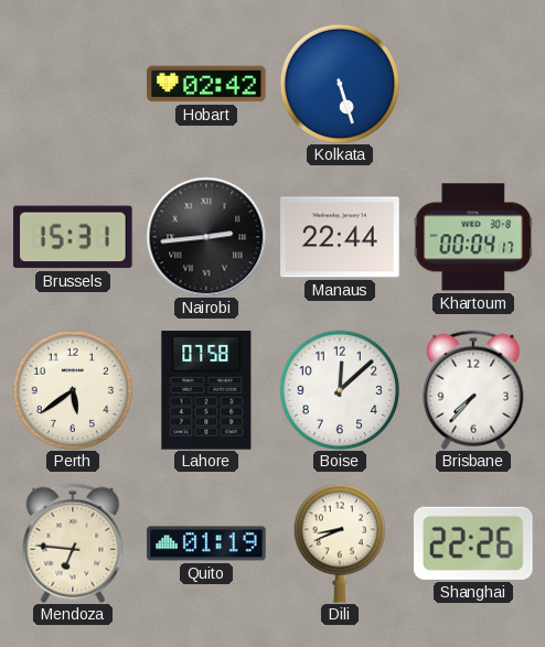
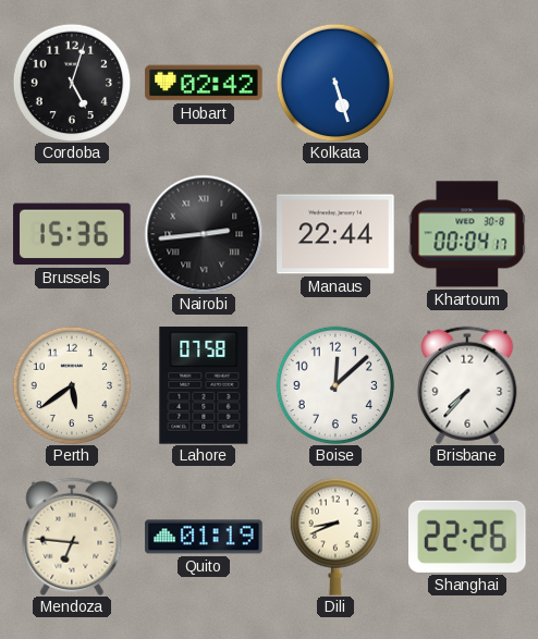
Cordoba: none -> 5:03
Brussels: 15:31 -> 15:36
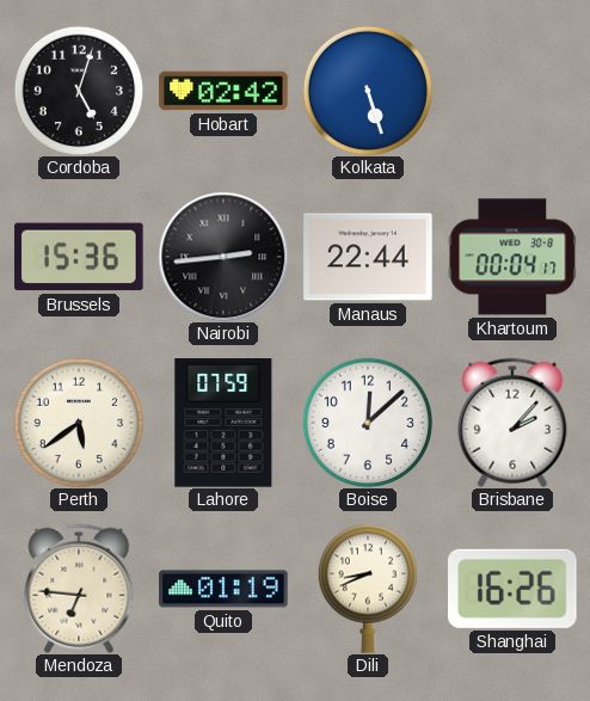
Lahore: 07:58 -> 07:59
Brisbane: 7:37 -> 2:07
Shanghai: 22:26 -> 16:26
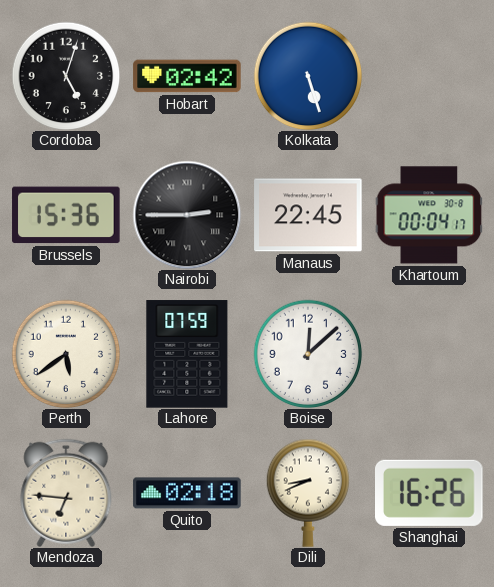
Nairobi: 2:44 -> 2:45
Manaus: 22:44 -> 22:45
Brisbane: 2:07 -> none
Quito: 01:19 -> 02:18
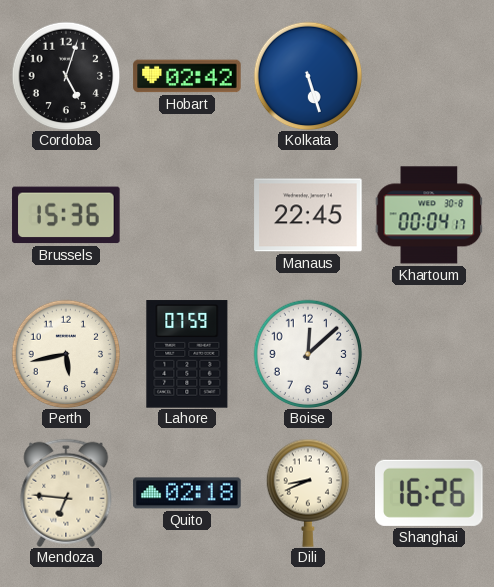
Nairobi: 2:45 -> none
Perth: 5:39 -> 5:43
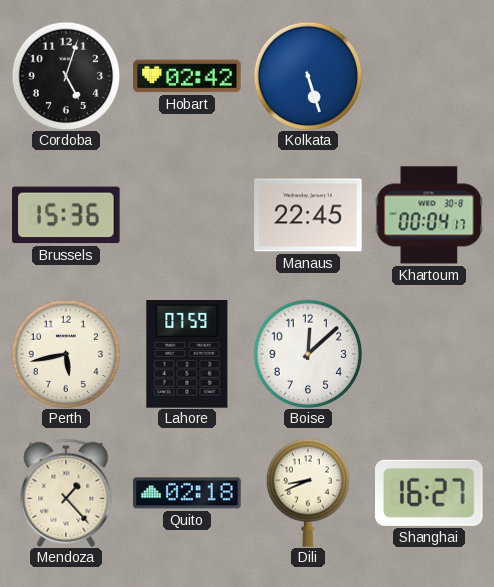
Mendoza: 6:46 -> 1:23
Shanghai: 16:26 -> 16:27
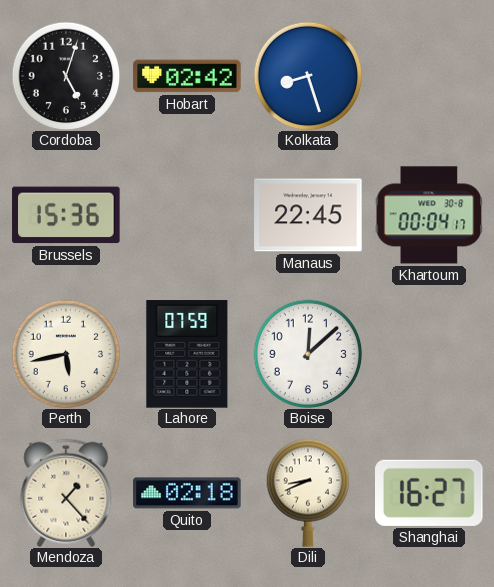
Kolkata: 5:27 -> 8:27
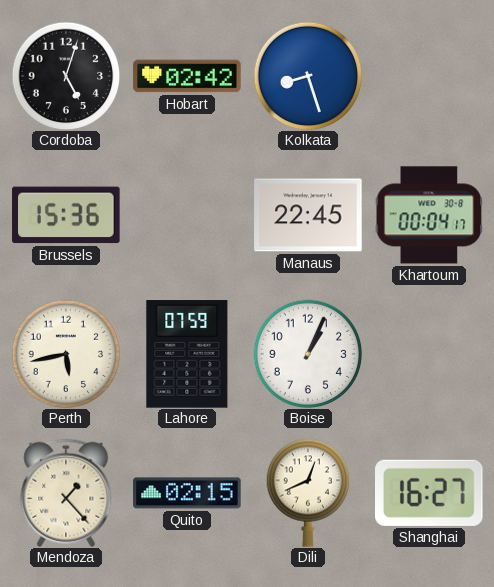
Boise: 12:08 -> 1:04
Quito: 02:18 -> 02:15
Dili: 8:41 -> 12:41
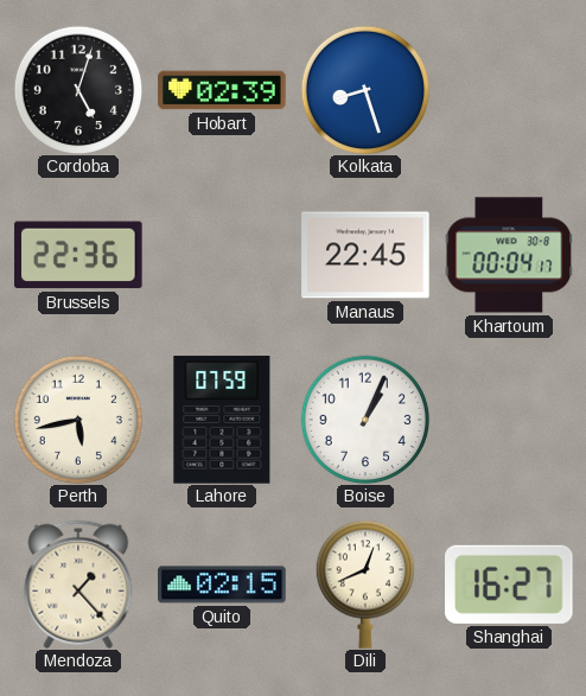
Hobart: 02:42 -> 02:39
Brussels: 15:36 -> 22:36
